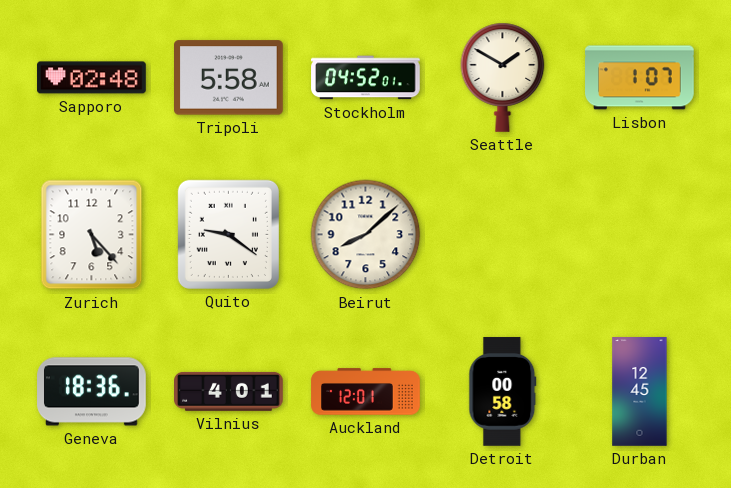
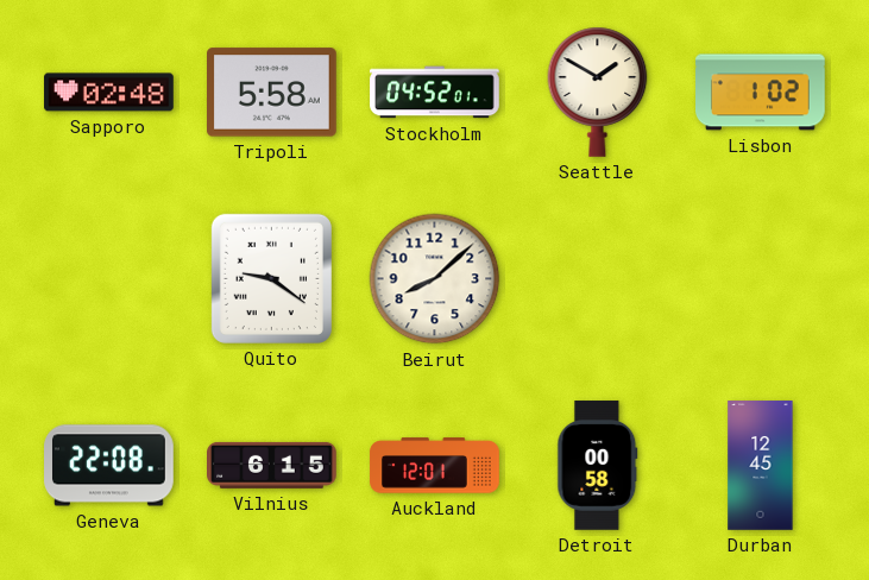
Lisbon: 1:07 -> 1:02
Zurich: 5:23 -> none
Geneva: 18:36 -> 22:08
Vilnius: 4:01 -> 6:15
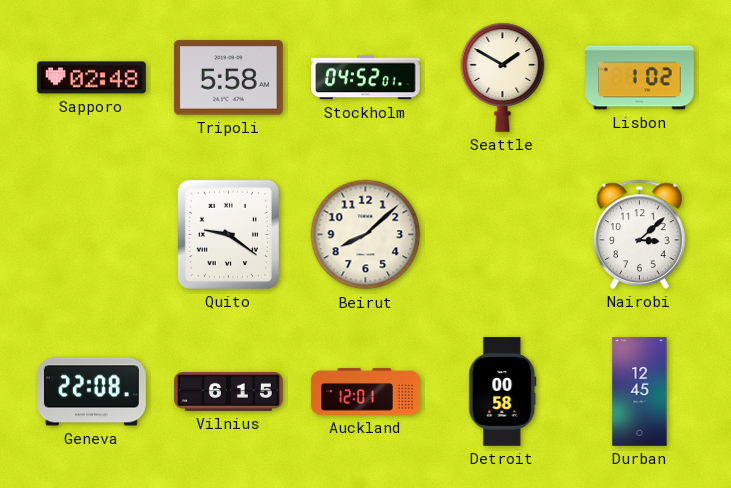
Nairobi: none -> 3:08
